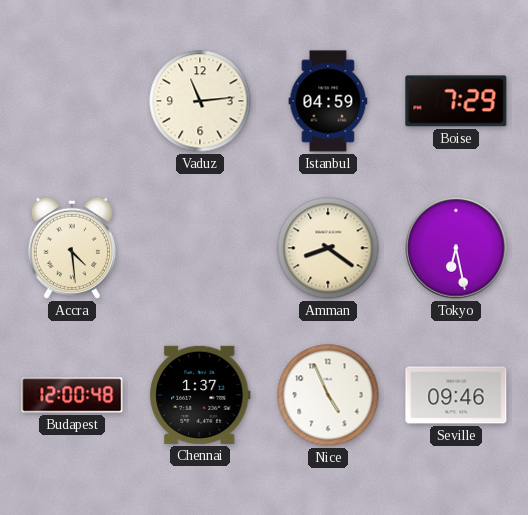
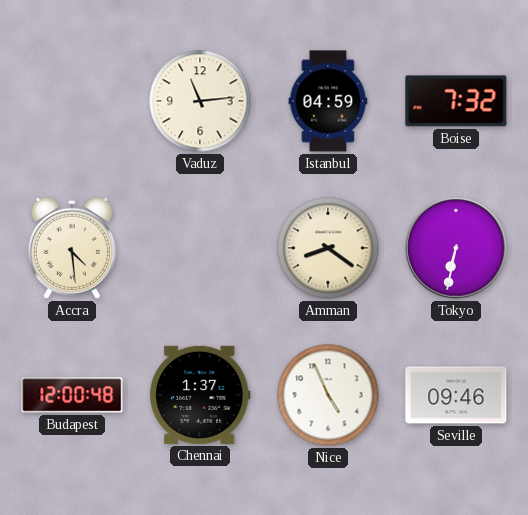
Boise: 7:29 -> 7:32
Tokyo: 6:28 -> 6:32
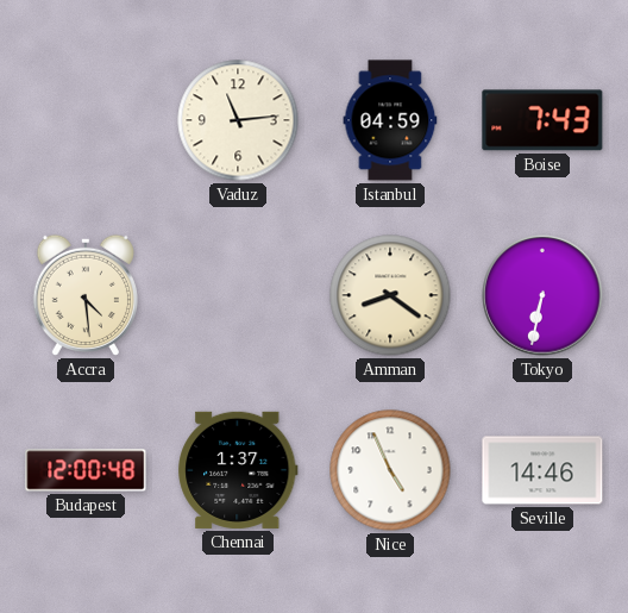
Boise: 7:32 -> 7:43
Seville: 09:46 -> 14:46
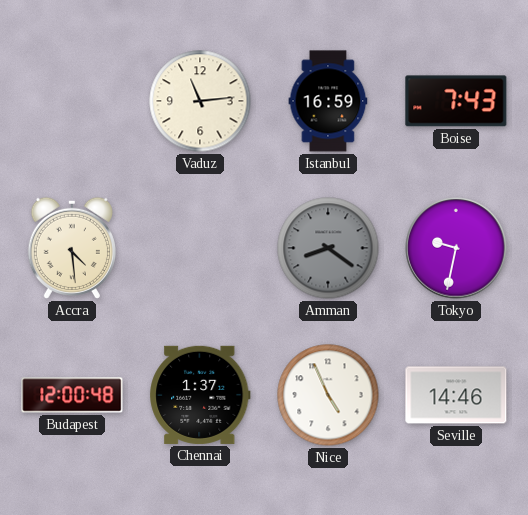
Istanbul: 04:59 -> 16:59
Amman dial: cream -> grey
Tokyo: 6:32 -> 9:32
